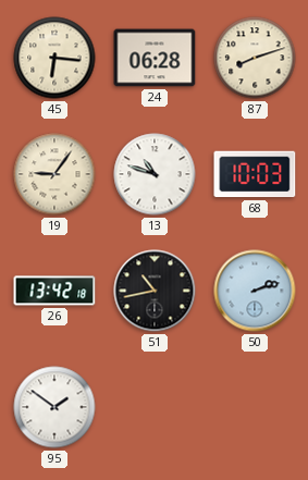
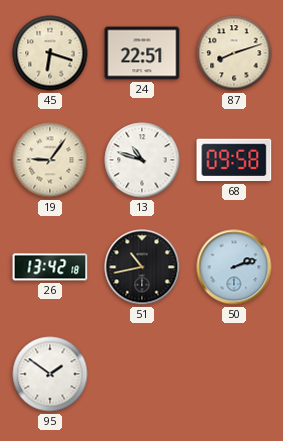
45: 6:16 -> 6:18
24: 06:28 -> 22:51
68: 10:03 -> 09:58
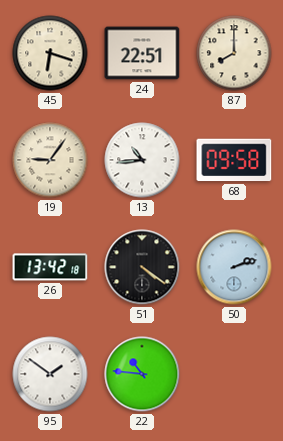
87: 8:12 -> 8:00
13: 10:48 -> 10:44
51: 10:43 -> 4:21
22: none -> 10:46
